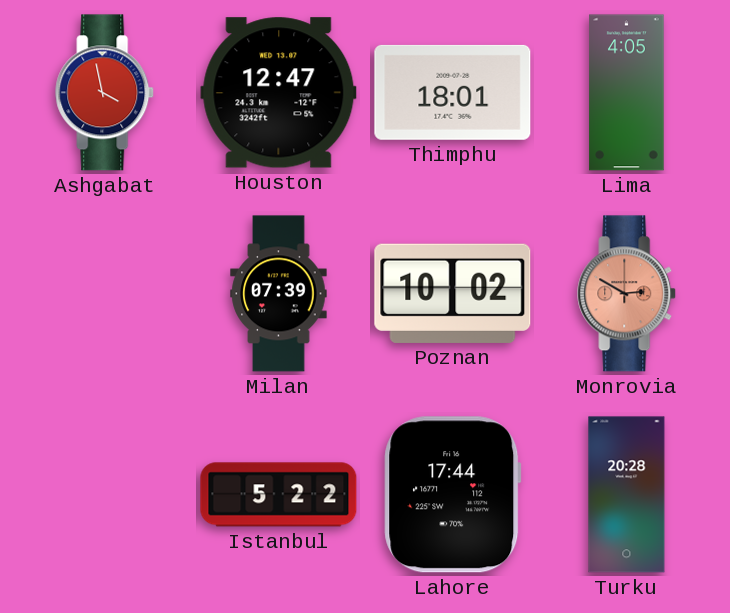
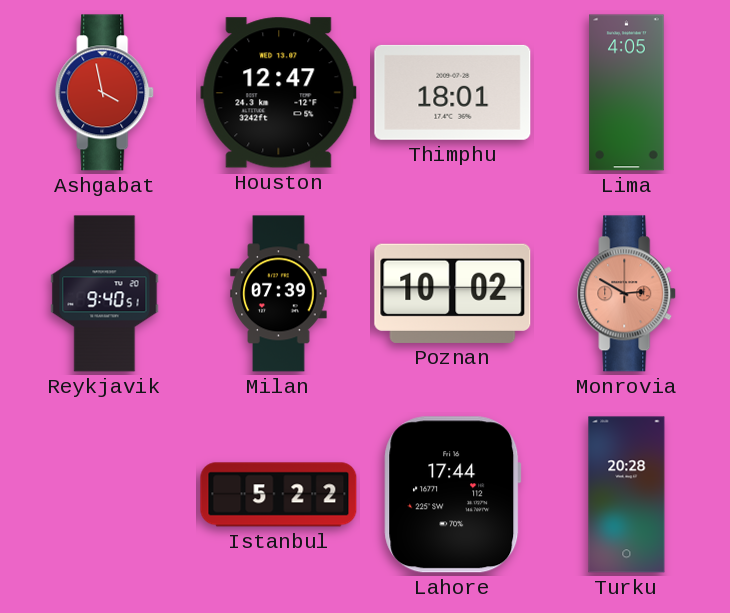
Reykjavik: none -> 9:40
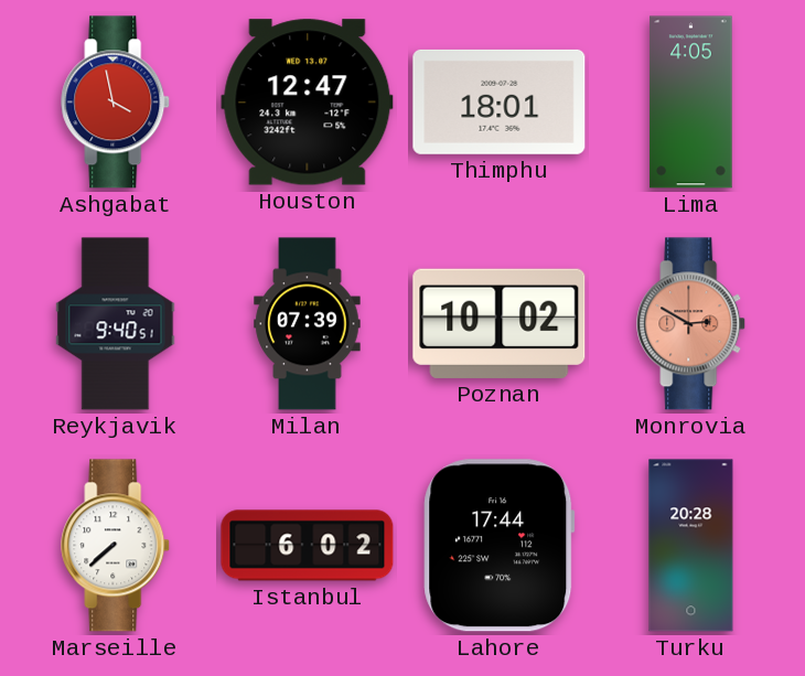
Marseille: none -> 7:38
Istanbul: 5:22 -> 6:02
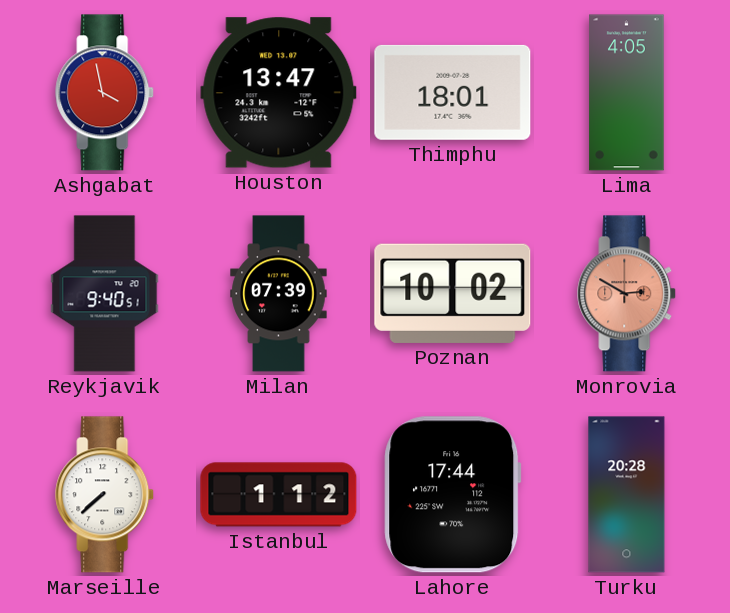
Houston: 12:47 -> 13:47
Istanbul: 6:02 -> 1:12
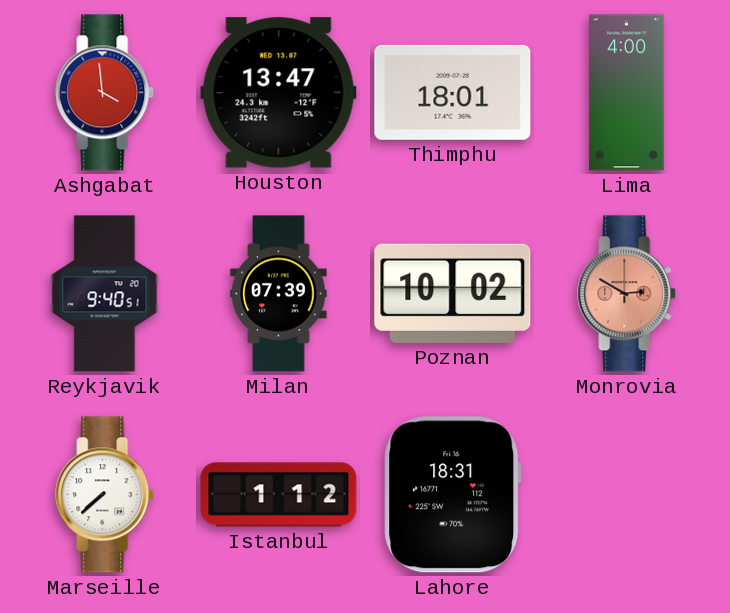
Ashgabat: 3:58 -> 3:59
Lima: 4:05 -> 4:00
Lahore: 17:44 -> 18:31
Turku: 20:28 -> none
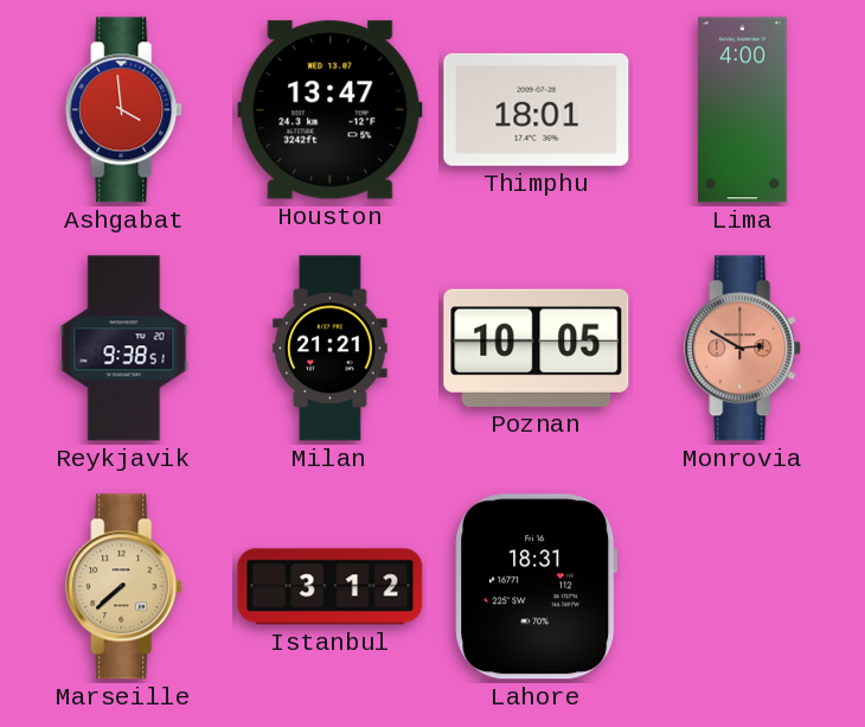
Reykjavik: 9:40 -> 9:38
Milan: 07:39 -> 21:21
Poznan: 10:02 -> 10:05
Marseille dial: white -> champagne
Istanbul: 1:12 -> 3:12
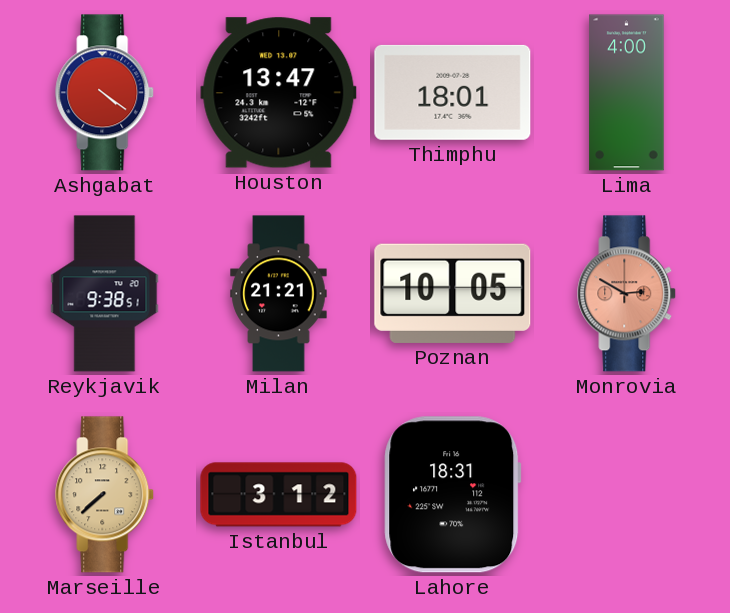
Ashgabat: 3:59 -> 4:21
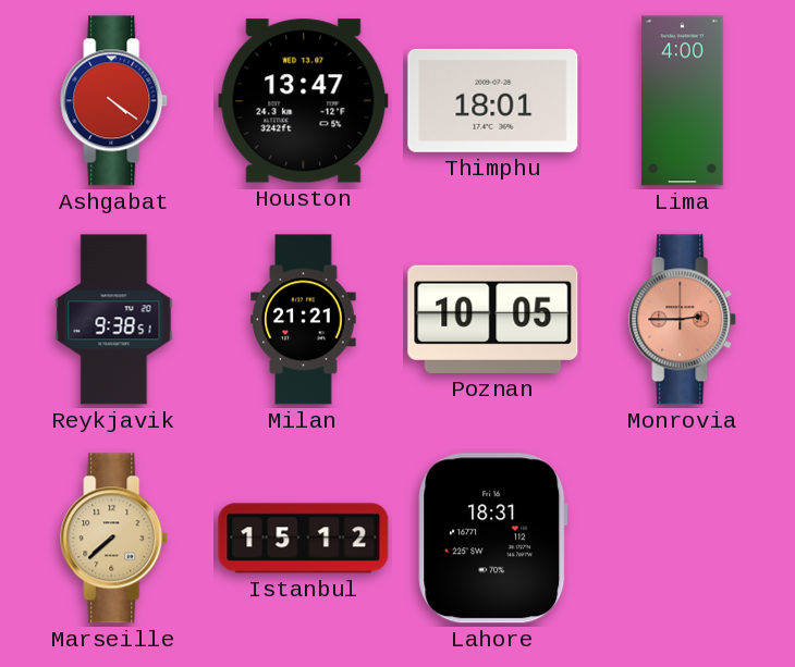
Monrovia: 2:50 -> 2:45
Istanbul: 3:12 -> 15:12
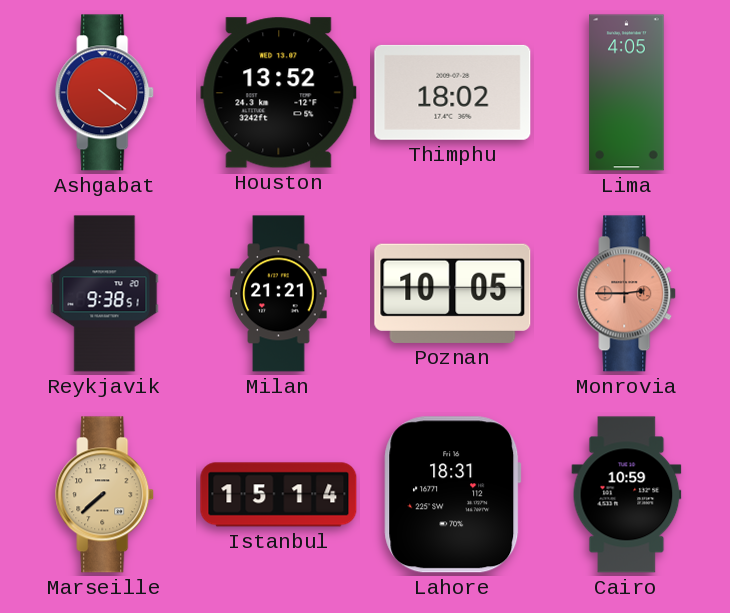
Houston: 13:47 -> 13:52
Thimphu: 18:01 -> 18:02
Lima: 4:00 -> 4:05
Istanbul: 15:12 -> 15:14
Cairo: none -> 10:59
